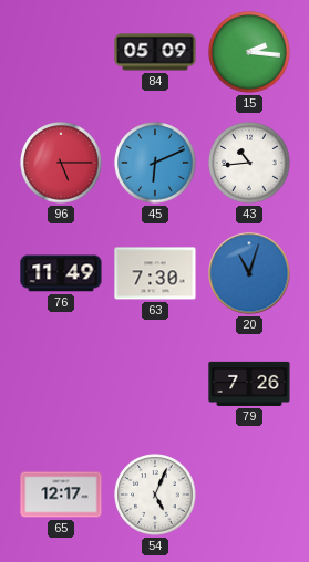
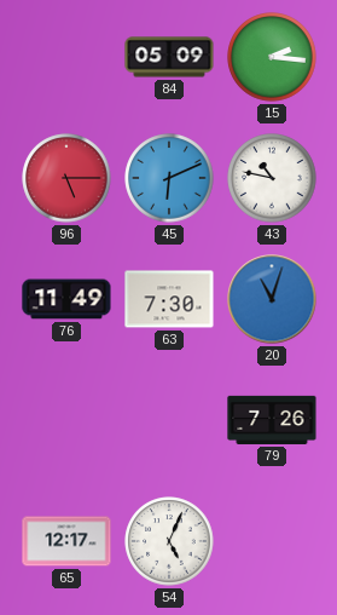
43: 10:44 -> 10:47
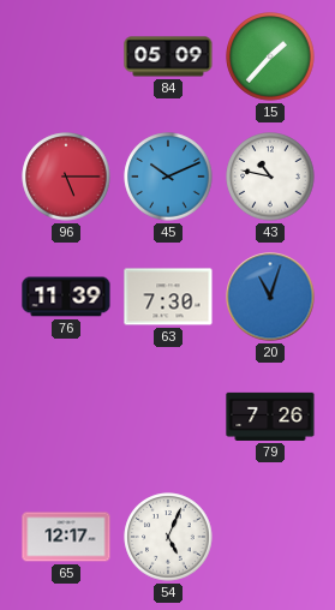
15: 2:16 -> 1:37
45: 6:11 -> 10:11
76: 11:49 -> 11:39
